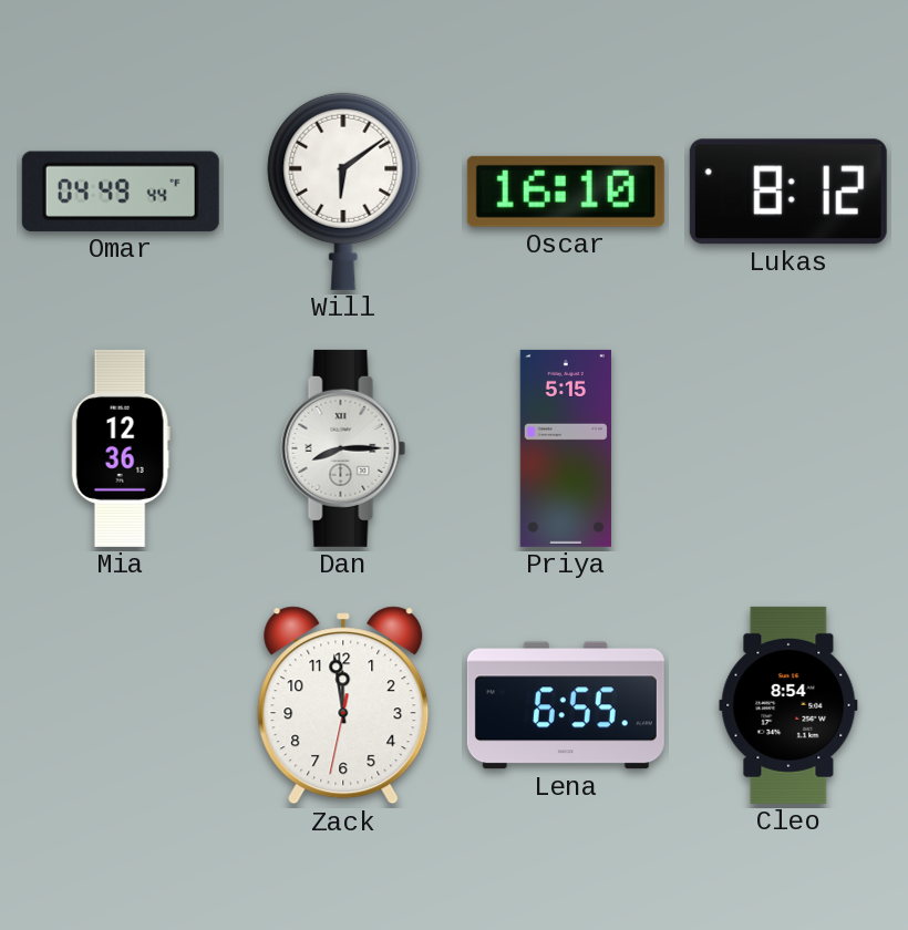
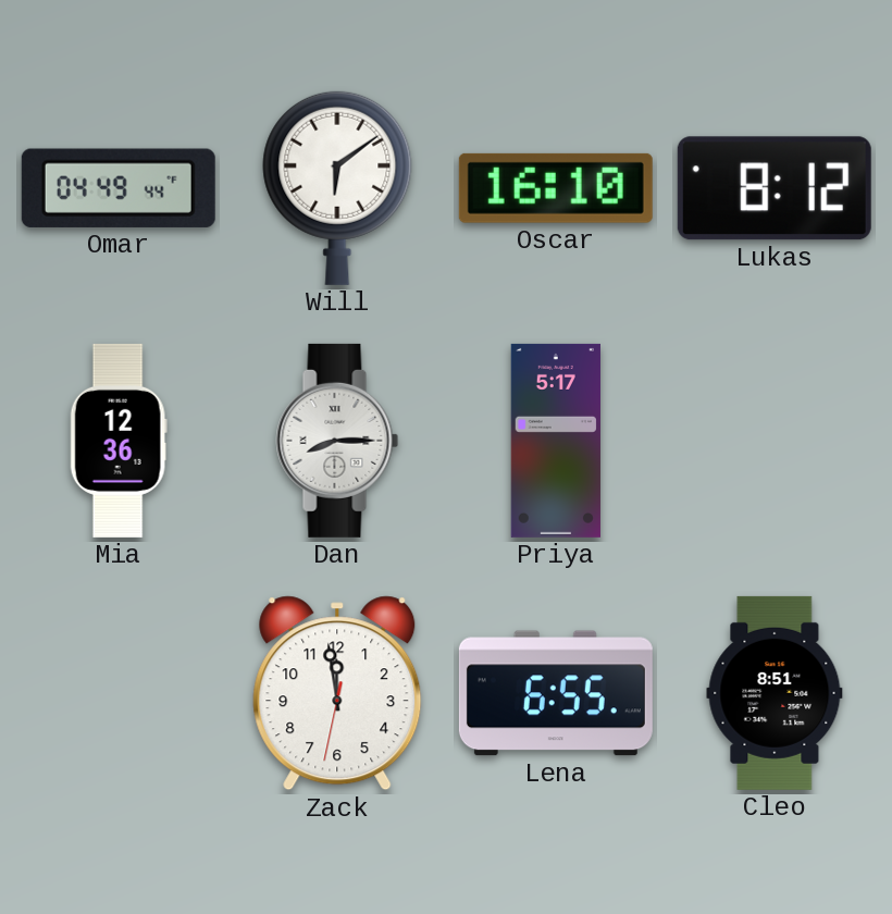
Priya: 5:15 -> 5:17
Cleo: 8:54 -> 8:51
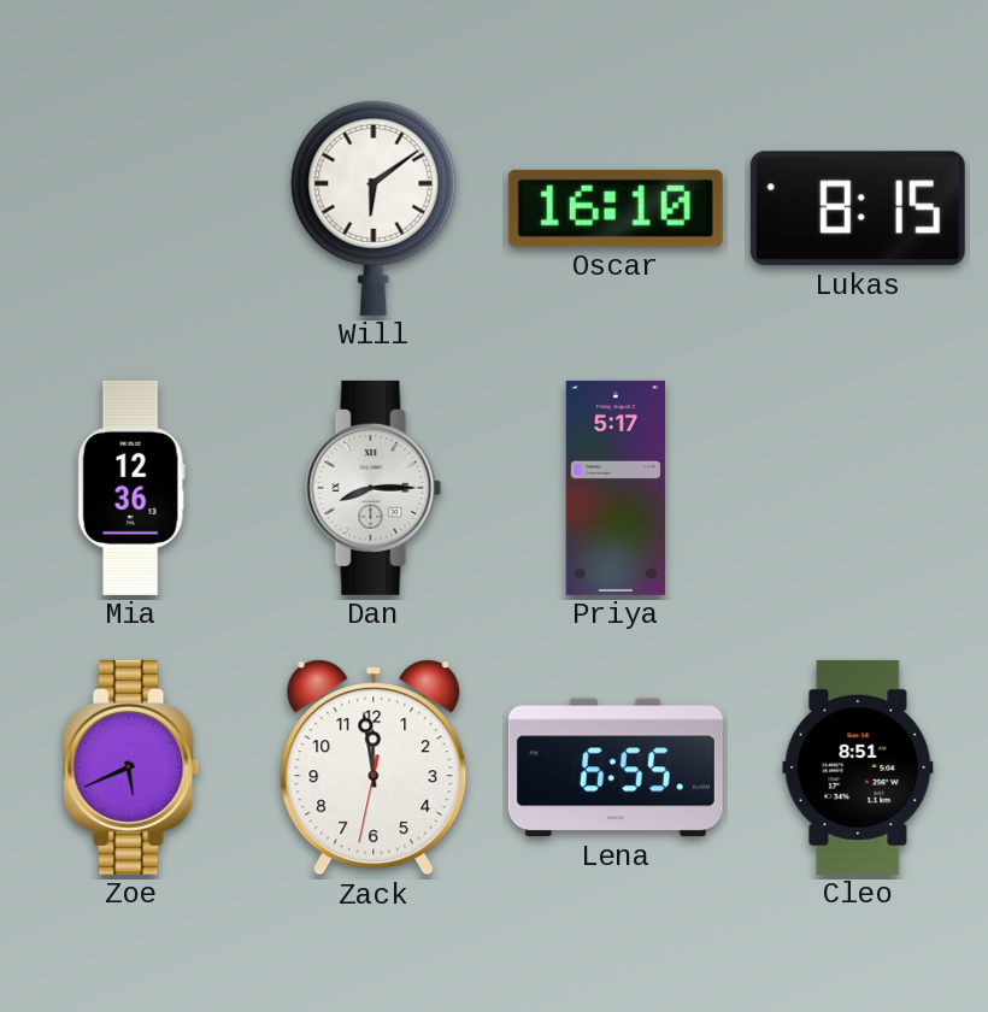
Omar: 04:49 -> none
Lukas: 8:12 -> 8:15
Zoe: none -> 5:41
